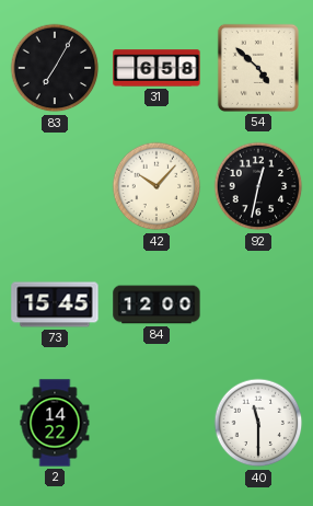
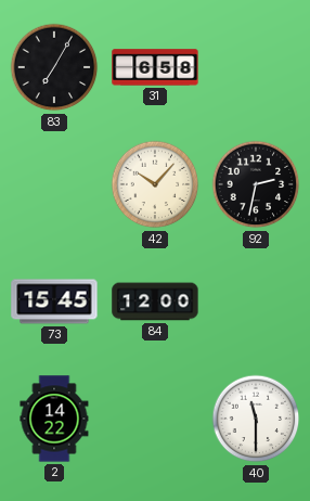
54: 4:52 -> none
92: 12:32 -> 2:32
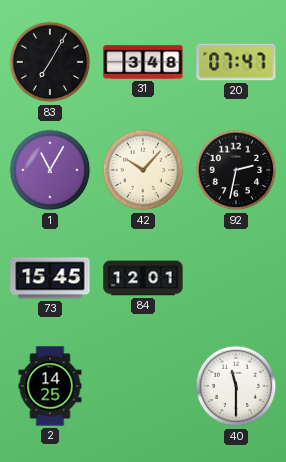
31: 6:58 -> 3:48
20: none -> 07:47
1: none -> 11:05
84: 12:00 -> 12:01
2: 14:22 -> 14:25
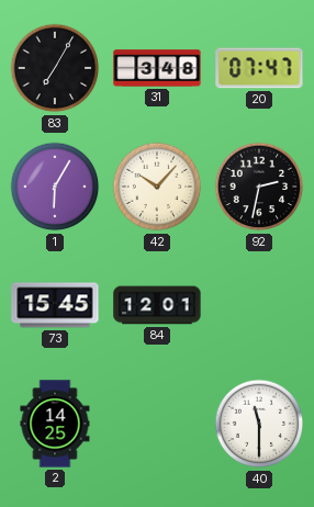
1: 11:05 -> 6:05
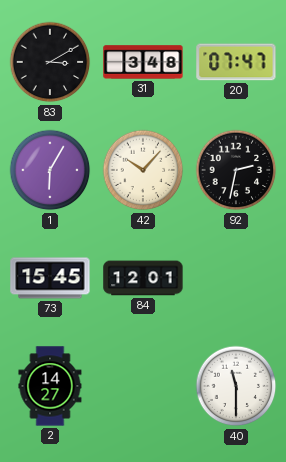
83: 7:05 -> 3:10
2: 14:25 -> 14:27
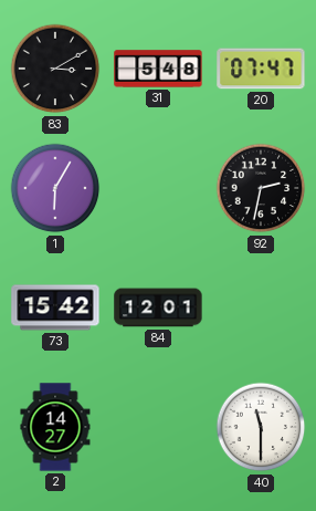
31: 3:48 -> 5:48
42: 10:07 -> none
73: 15:45 -> 15:42
